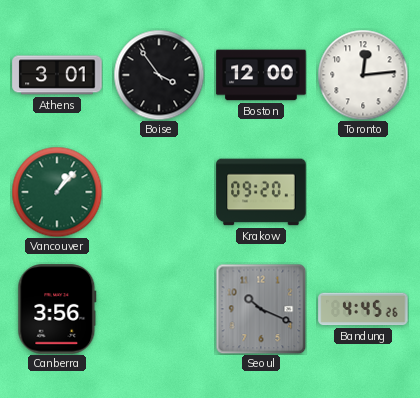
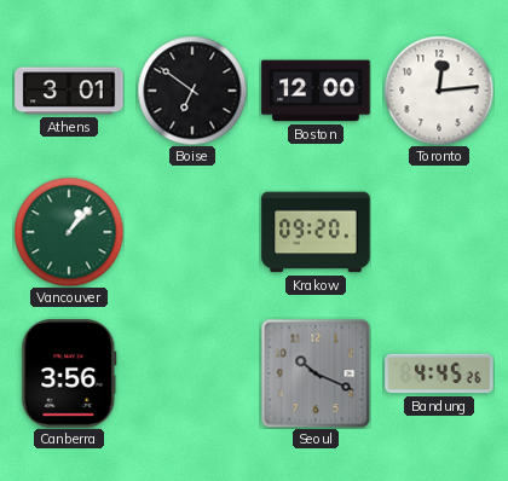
Boise: 3:54 -> 6:51
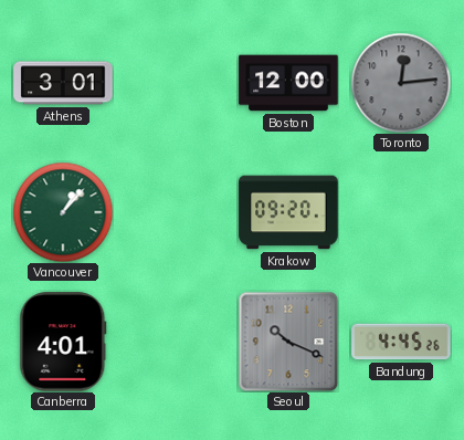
Boise: 6:51 -> none
Toronto dial: white -> grey
Canberra: 3:56 -> 4:01
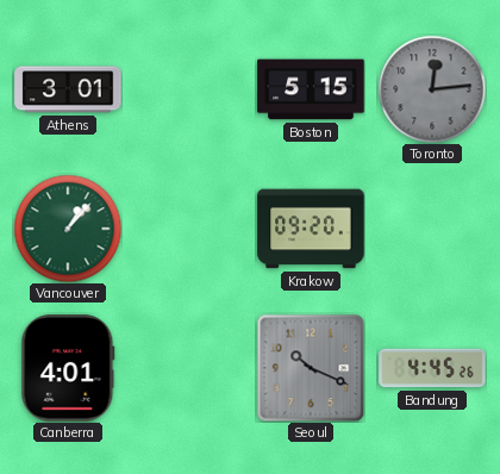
Boston: 12:00 -> 5:15
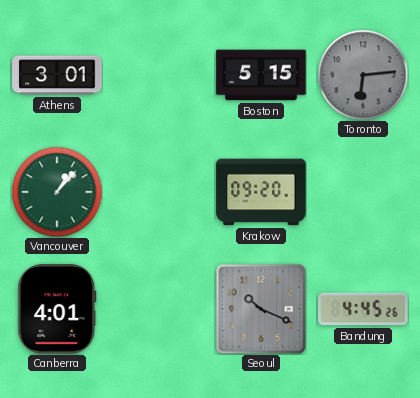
Toronto: 12:14 -> 6:14
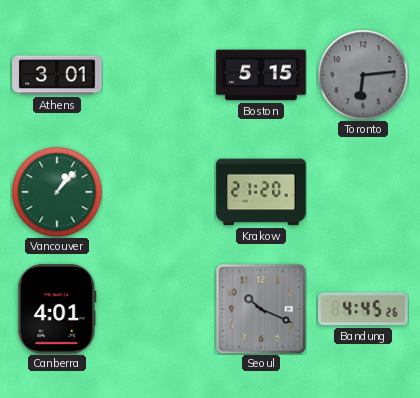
Krakow: 09:20 -> 21:20
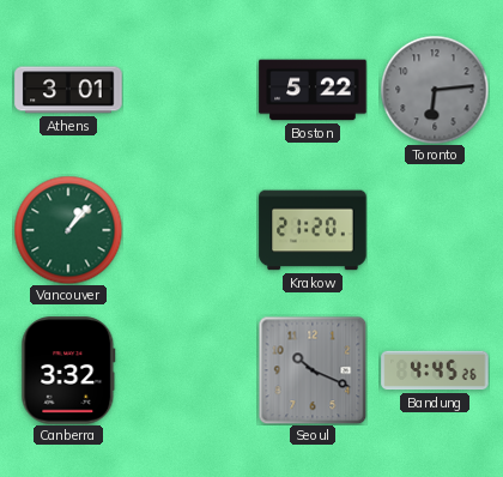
Boston: 5:15 -> 5:22
Canberra: 4:01 -> 3:32
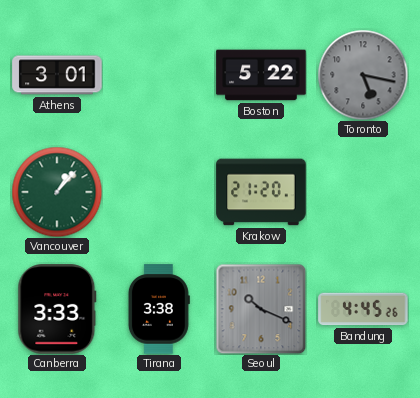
Toronto: 6:14 -> 5:17
Canberra: 3:32 -> 3:33
Tirana: none -> 3:38
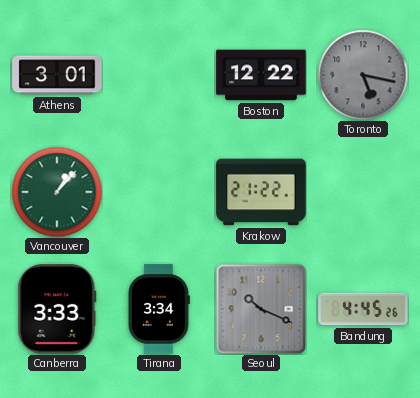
Boston: 5:22 -> 12:22
Krakow: 21:20 -> 21:22
Tirana: 3:38 -> 3:34
